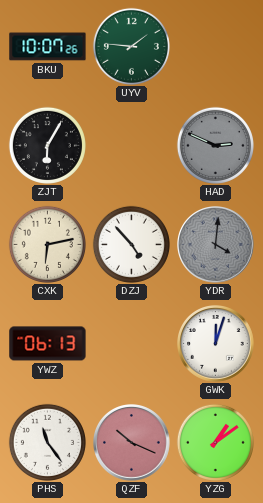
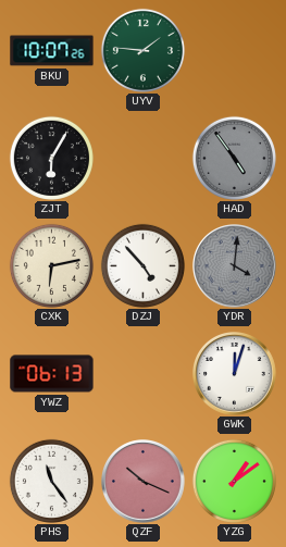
HAD: 2:49 -> 4:54
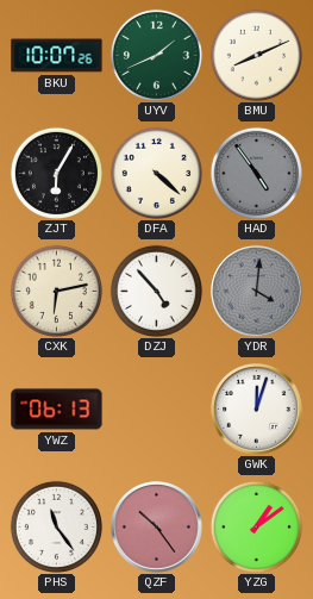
UYV: 1:46 -> 1:41
BMU: none -> 8:11
DFA: none -> 4:22
QZF: 10:19 -> 10:24
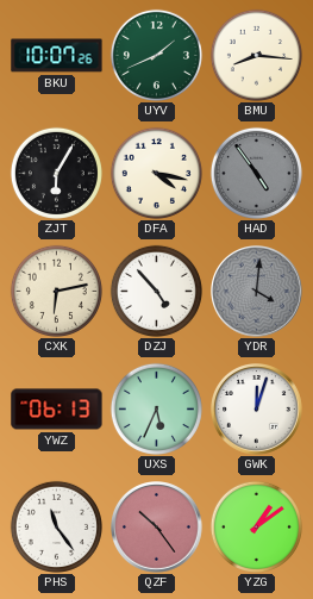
BMU: 8:11 -> 8:16
DFA: 4:22 -> 4:17
UXS: none -> 5:34
